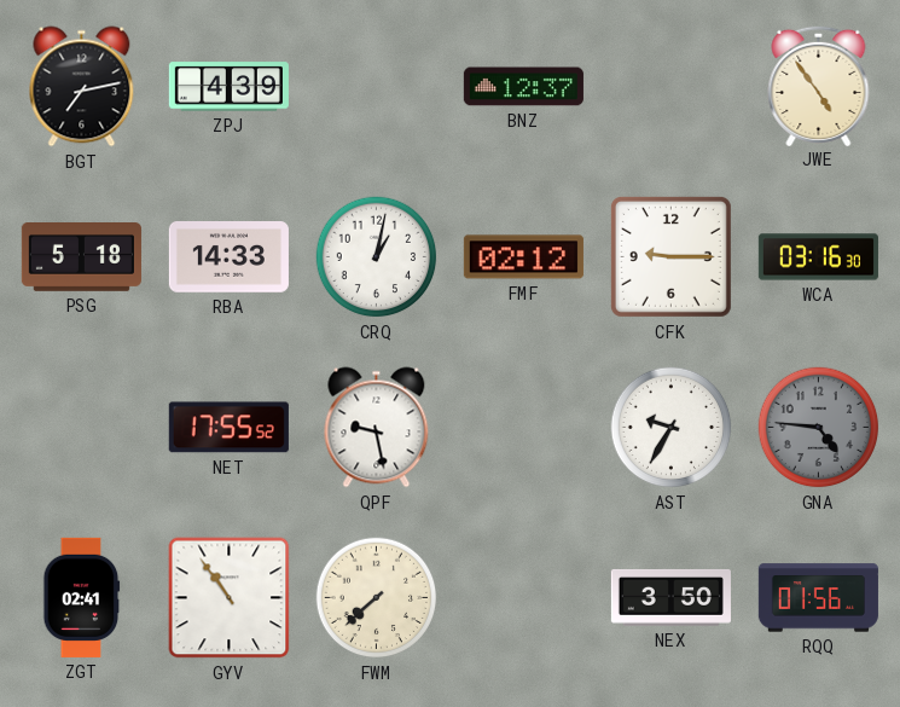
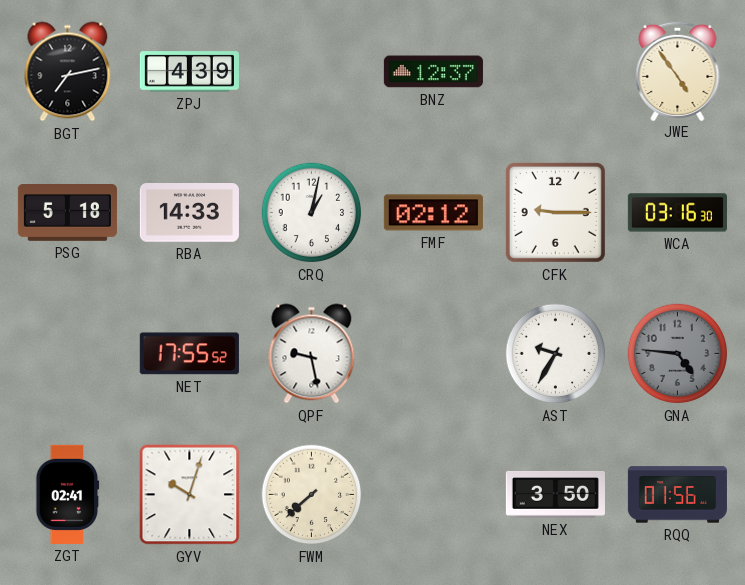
GYV: 10:54 -> 10:03
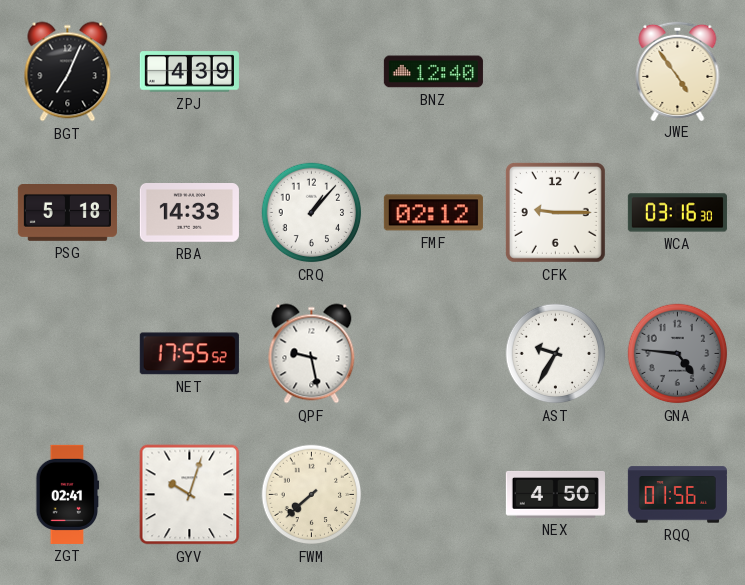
BGT: 7:13 -> 7:04
BNZ: 12:37 -> 12:40
CRQ: 1:02 -> 1:07
NEX: 3:50 -> 4:50
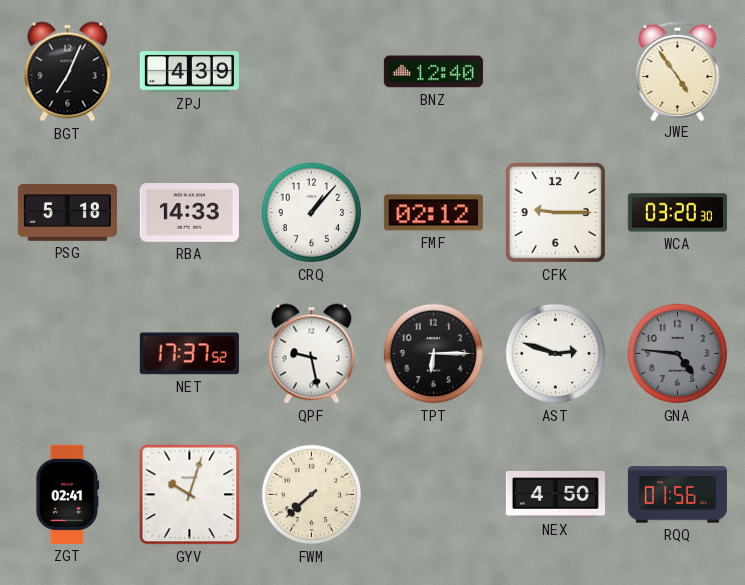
WCA: 03:16 -> 03:20
NET: 17:55 -> 17:37
TPT: none -> 6:15
AST: 9:35 -> 2:48
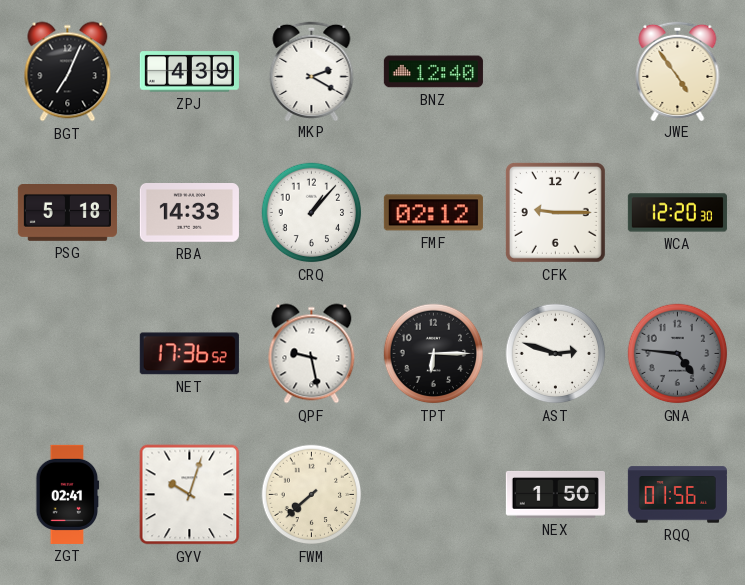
MKP: none -> 2:20
WCA: 03:20 -> 12:20
NET: 17:37 -> 17:36
NEX: 4:50 -> 1:50
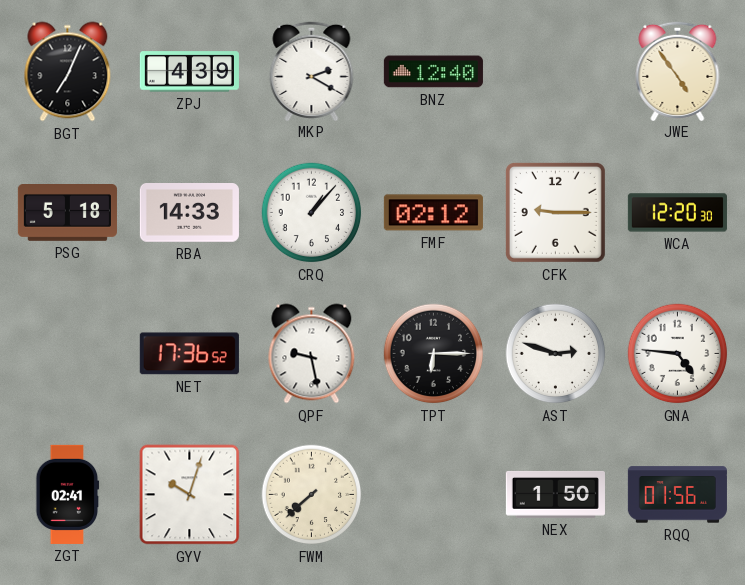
GNA dial: grey -> white
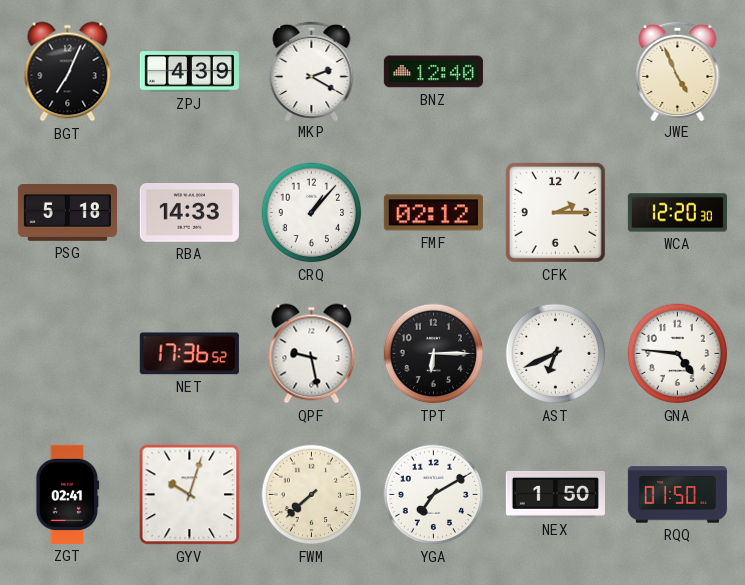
JWE: 4:54 -> 4:56
CFK: 9:15 -> 2:15
AST: 2:48 -> 6:41
YGA: none -> 7:10
RQQ: 01:56 -> 01:50
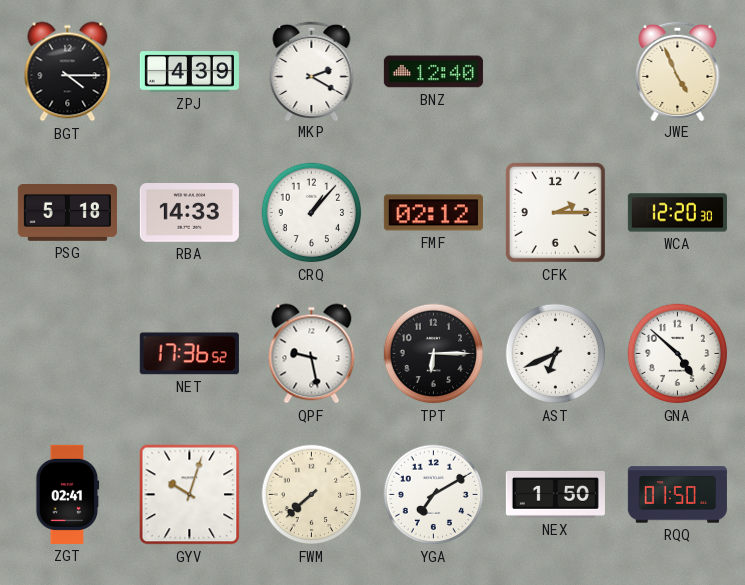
BGT: 7:04 -> 4:15
GNA: 4:46 -> 4:52
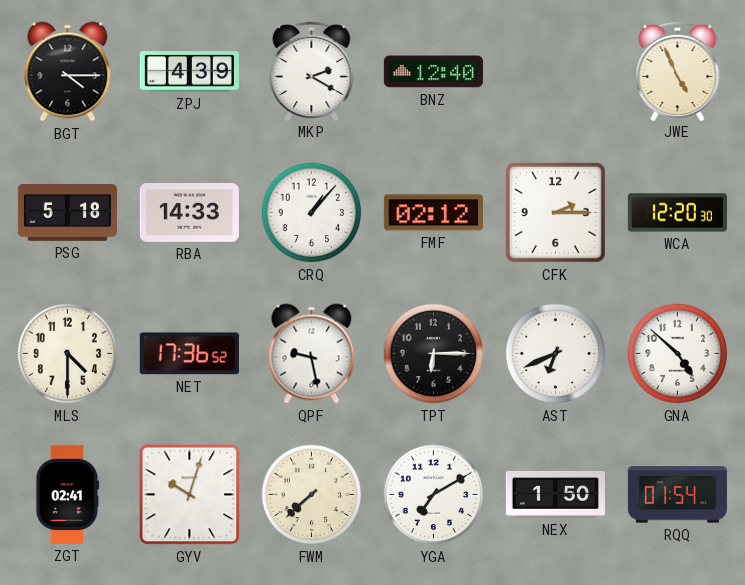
MLS: none -> 4:30
RQQ: 01:50 -> 01:54
